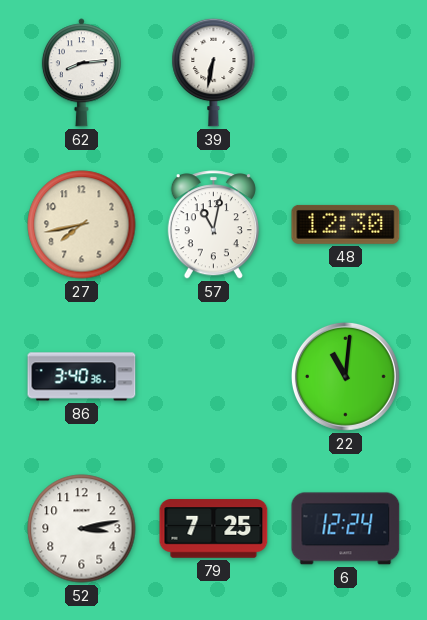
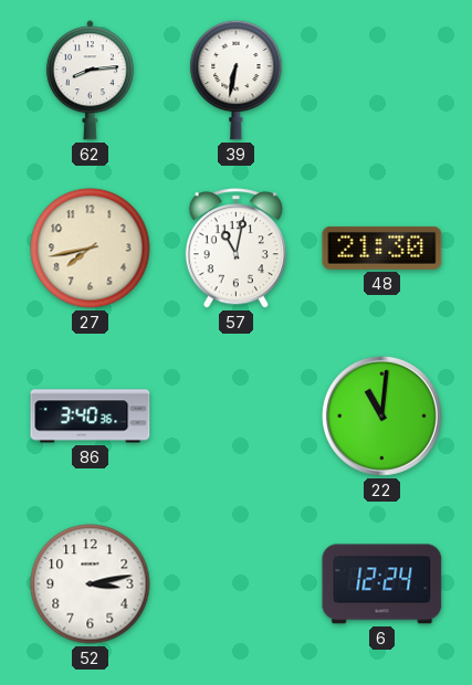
48: 12:30 -> 21:30
79: 7:25 -> none
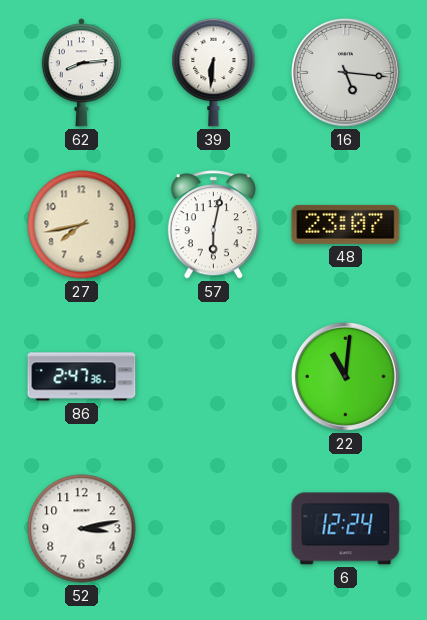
39: 6:32 -> 6:31
16: none -> 5:16
57: 11:02 -> 6:02
48: 21:30 -> 23:07
86: 3:40 -> 2:47
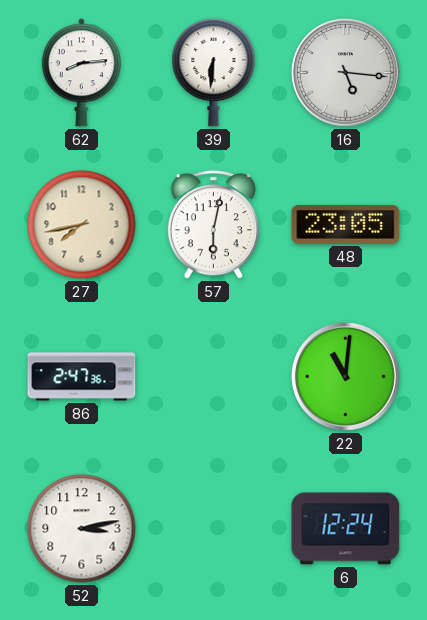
48: 23:07 -> 23:05
